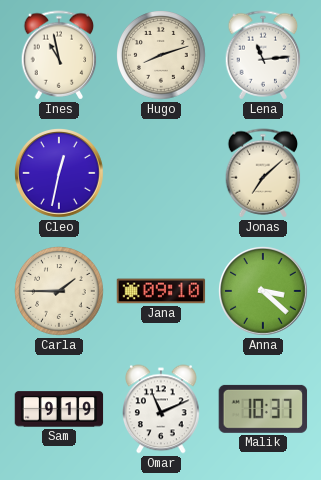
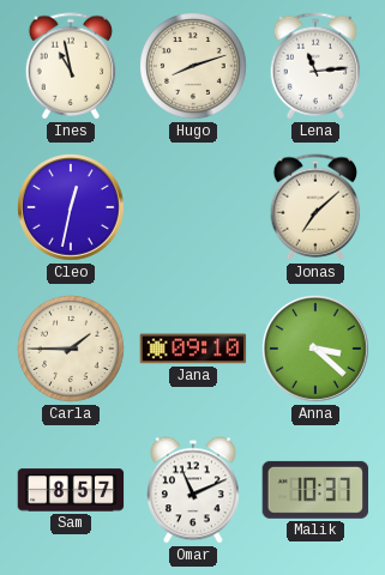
Sam: 9:19 -> 8:57
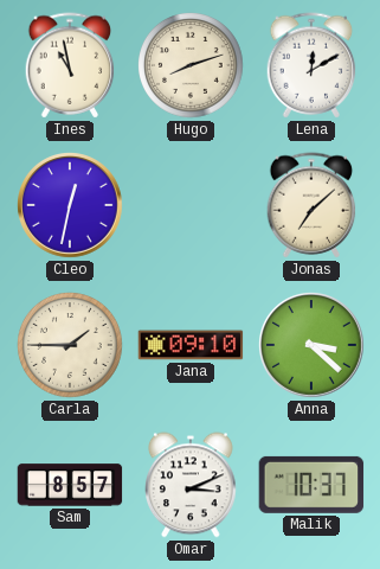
Lena: 11:14 -> 12:10
Omar: 11:11 -> 3:11
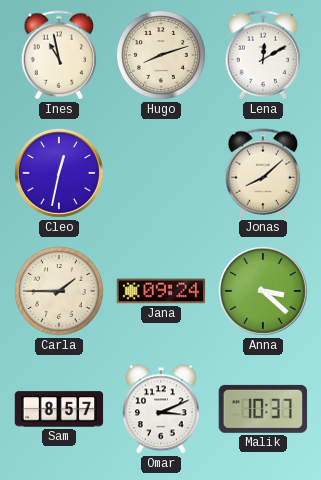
Jonas: 7:08 -> 8:08
Jana: 09:10 -> 09:24
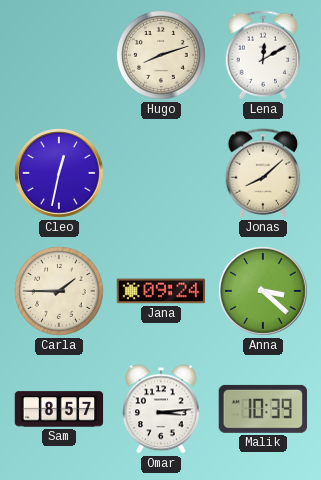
Ines: 10:58 -> none
Omar: 3:11 -> 3:14
Malik: 10:37 -> 10:39
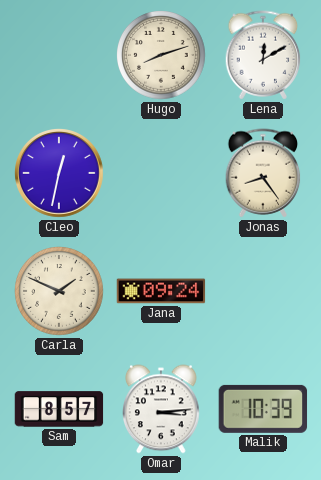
Jonas: 8:08 -> 8:24
Carla: 1:45 -> 1:49
Anna: 3:22 -> none
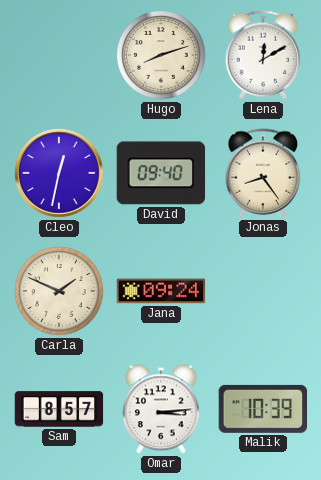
David: none -> 09:40
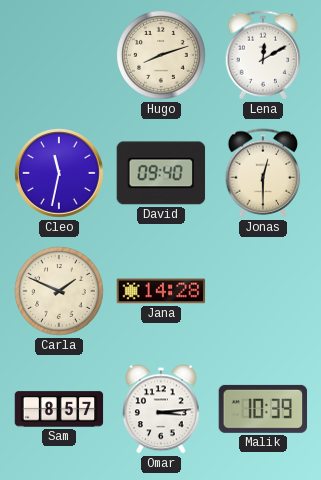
Cleo: 12:32 -> 11:32
Jonas: 8:24 -> 12:30
Jana: 09:24 -> 14:28
